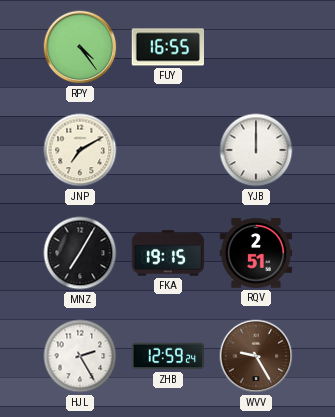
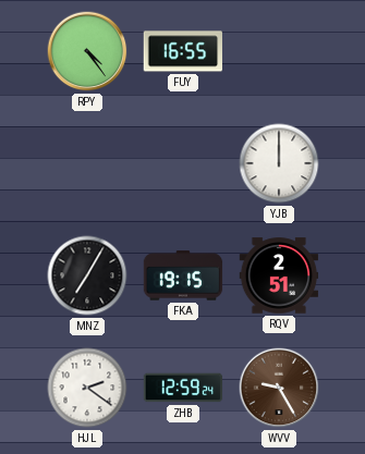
JNP: 7:10 -> none
HJL: 2:25 -> 2:21
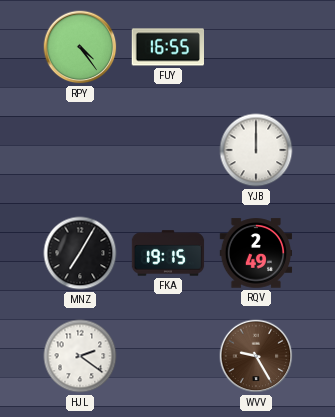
RQV: 2:51 -> 2:49
ZHB: 12:59 -> none
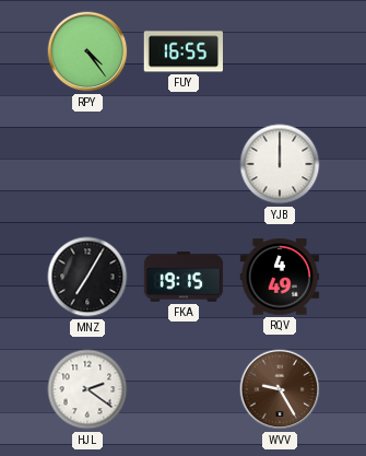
RQV: 2:49 -> 4:49
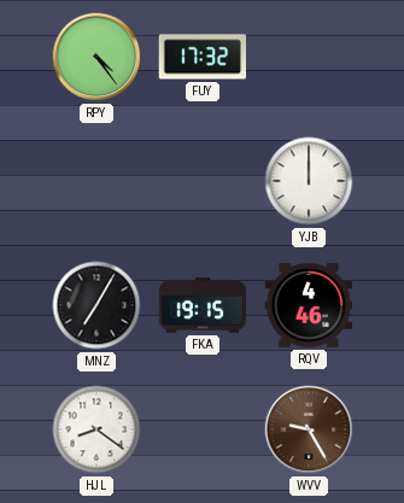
FUY: 16:55 -> 17:32
RQV: 4:49 -> 4:46
HJL: 2:21 -> 8:21
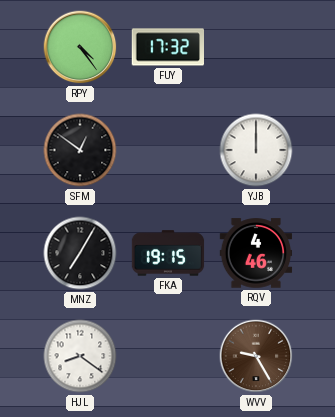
SFM: none -> 12:51
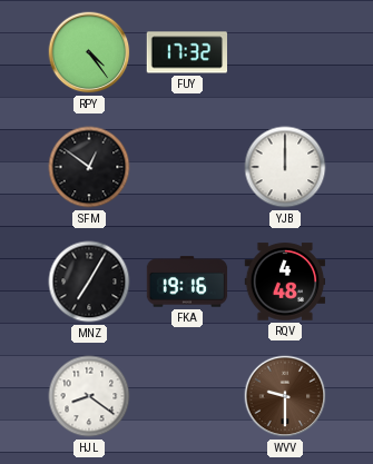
FKA: 19:15 -> 19:16
RQV: 4:46 -> 4:48
WVV: 9:25 -> 9:30
